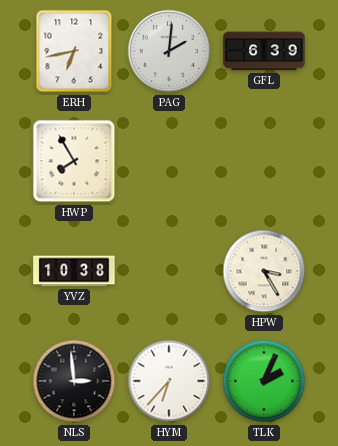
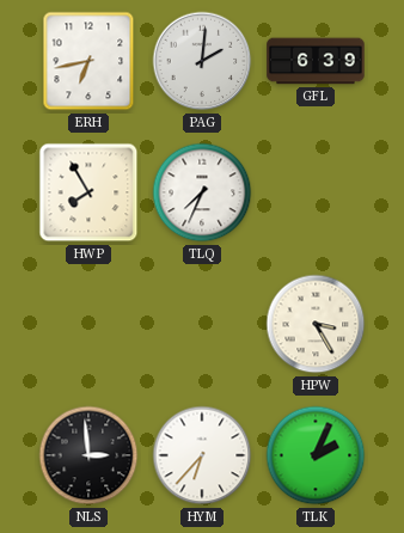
TLQ: none -> 7:34
YVZ: 10:38 -> none
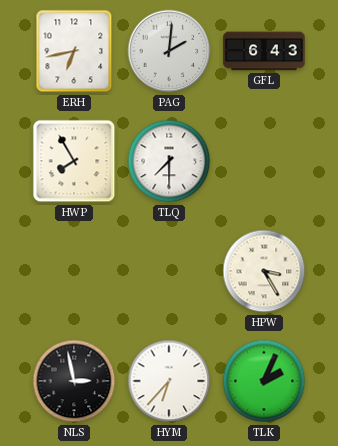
GFL: 6:39 -> 6:43
TLQ: 7:34 -> 7:30
NLS: 2:59 -> 2:58
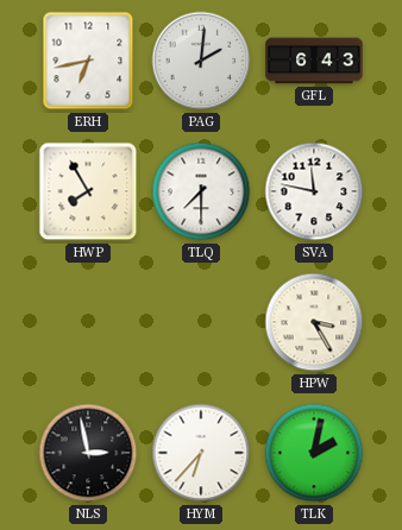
SVA: none -> 11:47
TLK: 2:04 -> 2:02
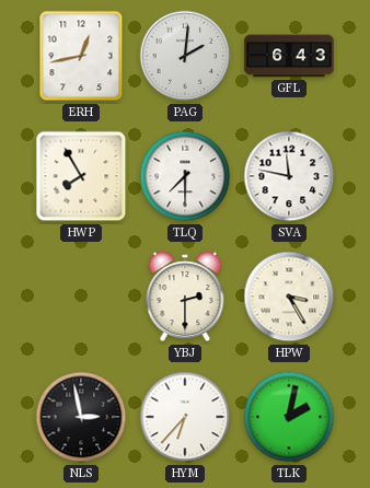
ERH: 6:43 -> 12:43
YBJ: none -> 2:30
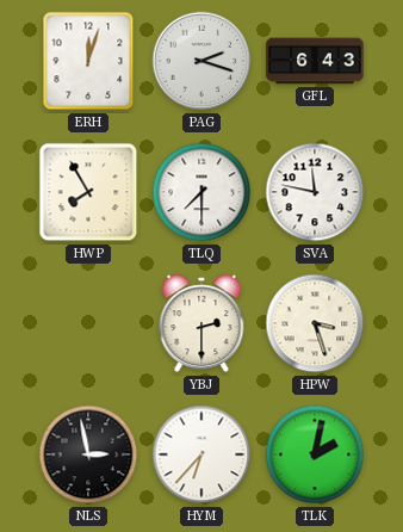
ERH: 12:43 -> 12:03
PAG: 2:01 -> 2:18
HPW: 3:25 -> 3:27
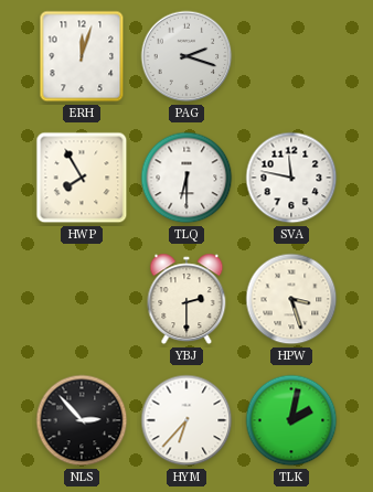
GFL: 6:43 -> none
TLQ: 7:30 -> 6:30
NLS: 2:58 -> 2:53
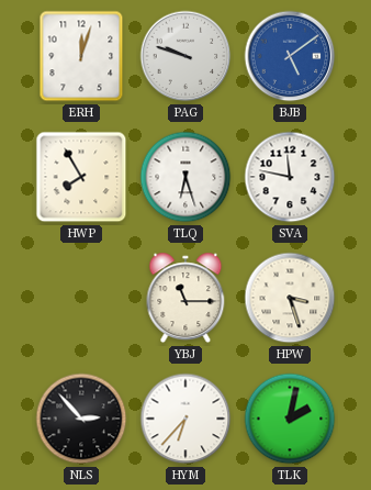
PAG: 2:18 -> 9:48
BJB: none -> 5:09
TLQ: 6:30 -> 6:27
YBJ: 2:30 -> 11:15
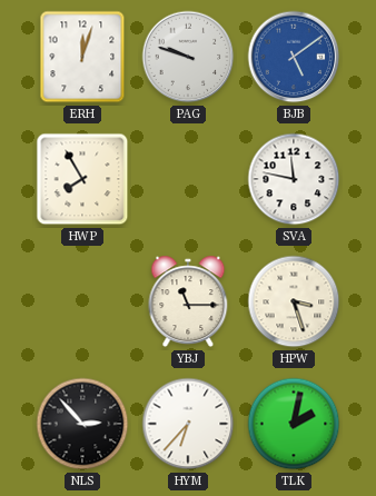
TLQ: 6:27 -> none
